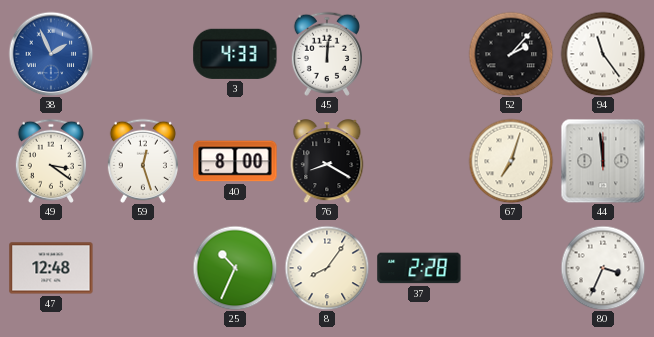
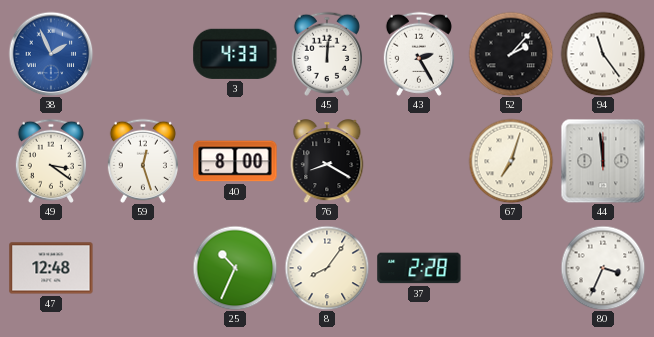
43: none -> 2:25
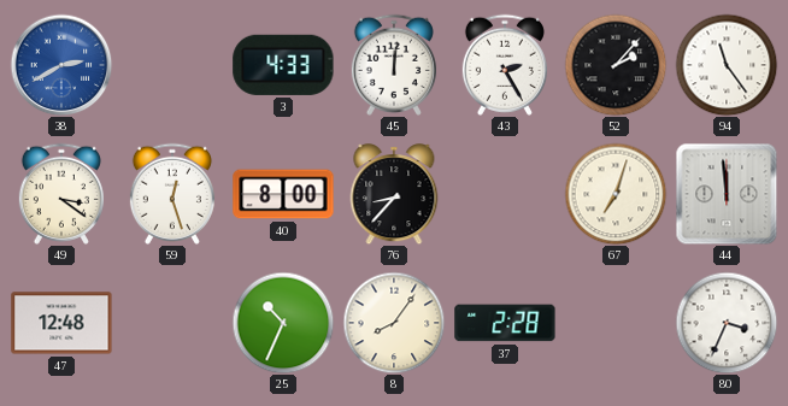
38: 1:56 -> 2:40
76: 8:20 -> 8:37
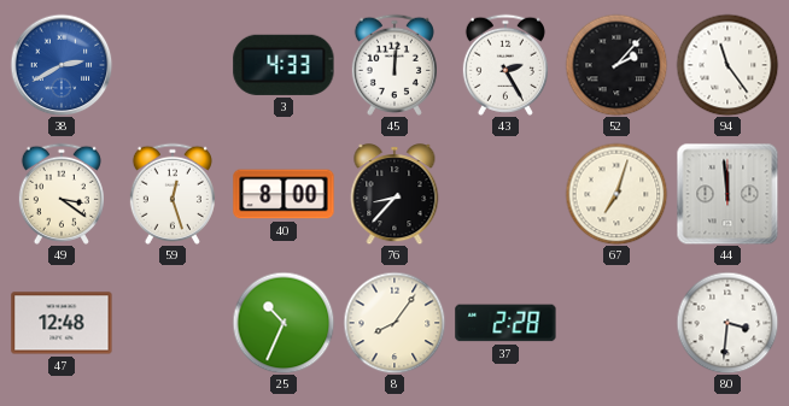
80: 3:34 -> 3:31
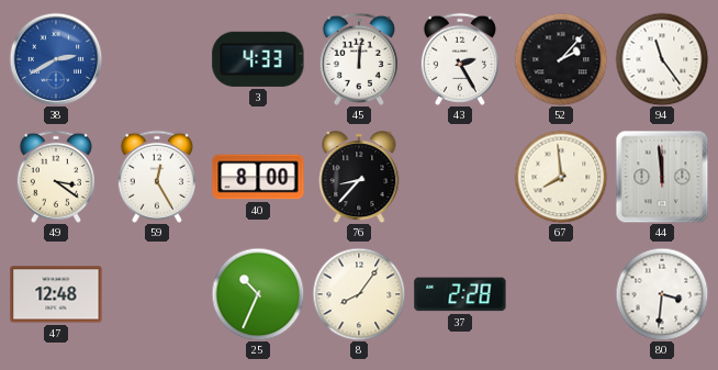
59: 12:27 -> 12:25
67: 7:03 -> 7:59
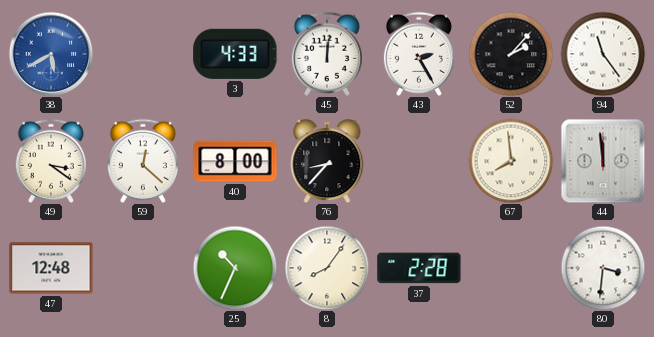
38: 2:40 -> 5:40
59: 12:25 -> 12:22
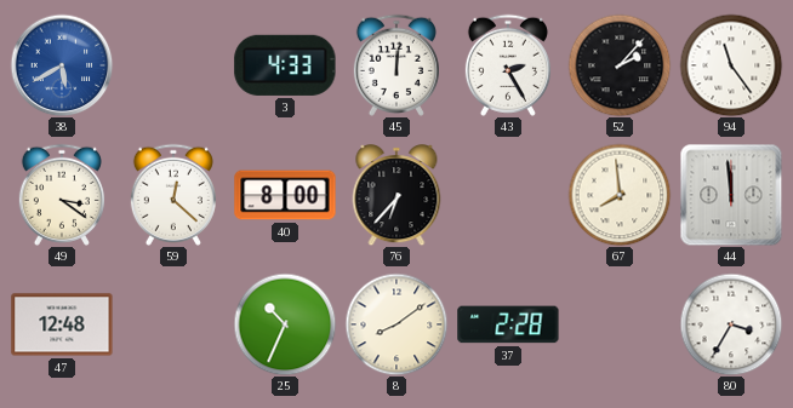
76: 8:37 -> 6:37
8: 8:06 -> 8:09
80: 3:31 -> 3:35
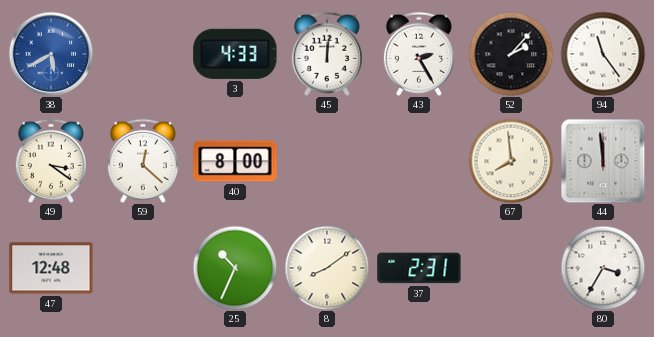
76: 6:37 -> none
37: 2:28 -> 2:31
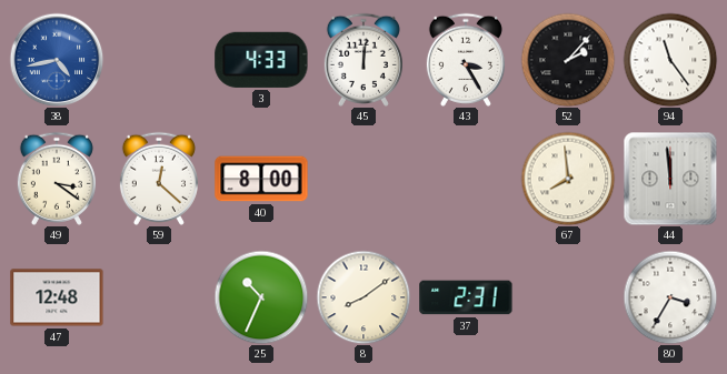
38: 5:40 -> 4:43
43: 2:25 -> 3:25
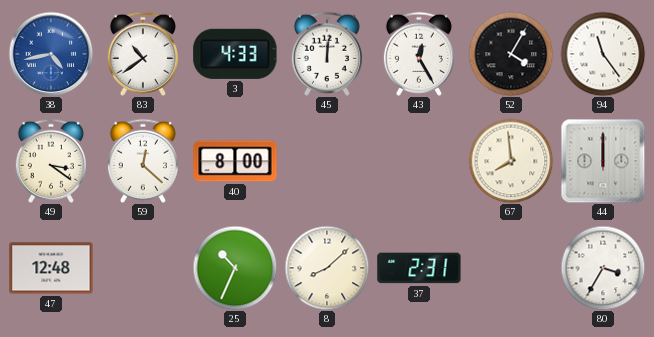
83: none -> 10:39
43: 3:25 -> 12:25
52: 2:07 -> 4:05
44: 11:59 -> 12:00
8: 8:09 -> 8:08
